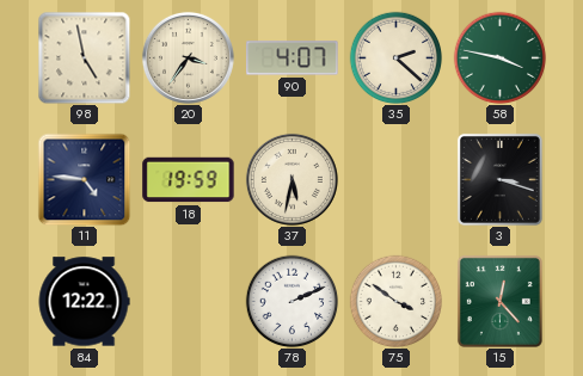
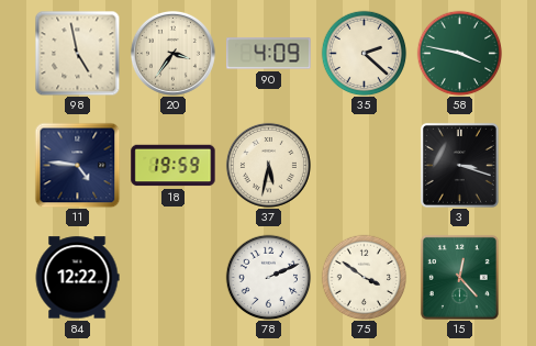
90: 4:07 -> 4:09
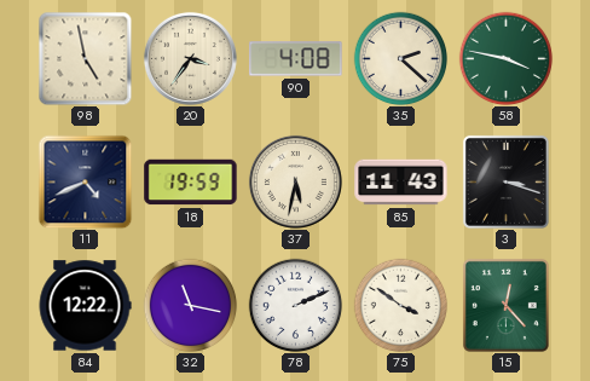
90: 4:09 -> 4:08
11: 4:46 -> 4:41
85: none -> 11:43
32: none -> 11:17
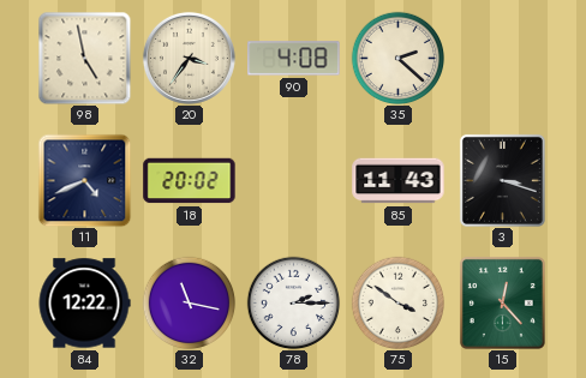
58: 3:47 -> none
18: 19:59 -> 20:02
37: 5:32 -> none
78: 2:11 -> 2:15
